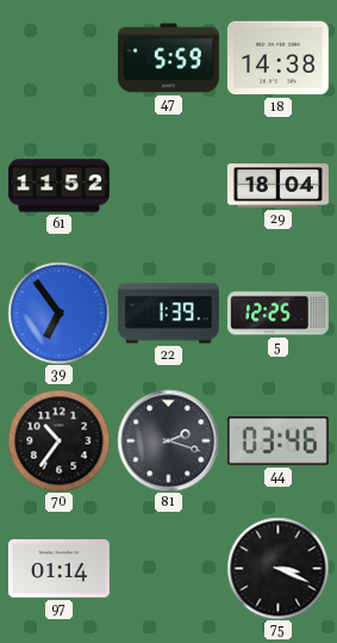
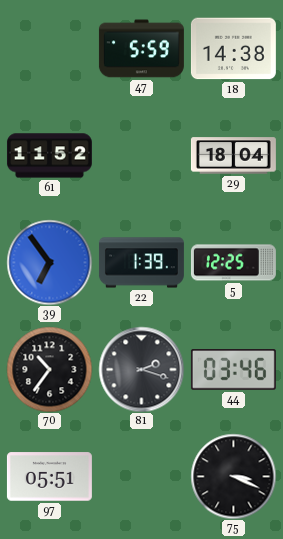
97: 01:14 -> 05:51
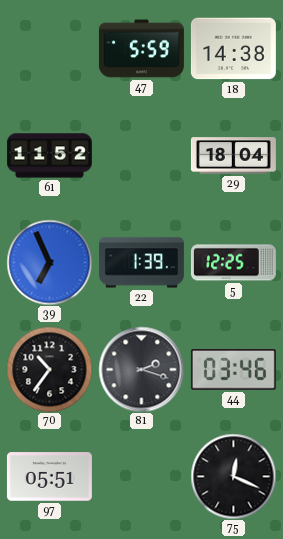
39: 6:54 -> 6:56
75: 3:19 -> 12:19
